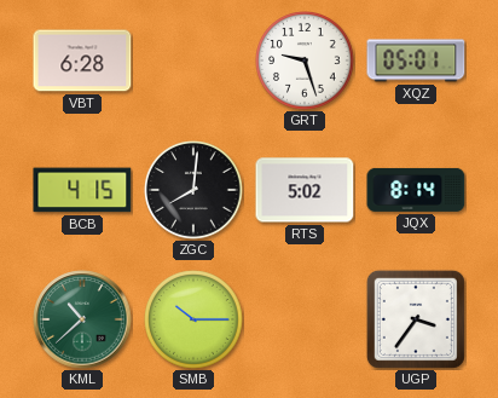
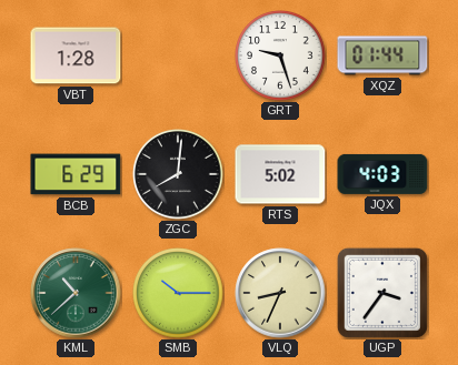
VBT: 6:28 -> 1:28
XQZ: 05:01 -> 01:44
BCB: 4:15 -> 6:29
JQX: 8:14 -> 4:03
VLQ: none -> 8:34
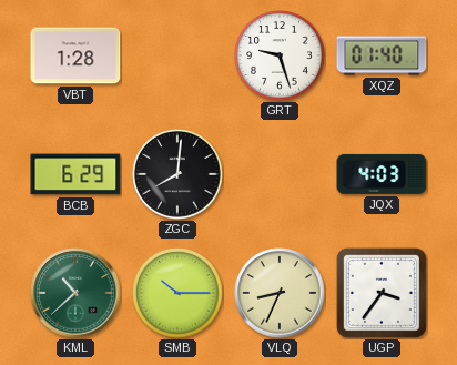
XQZ: 01:44 -> 01:40
RTS: 5:02 -> none
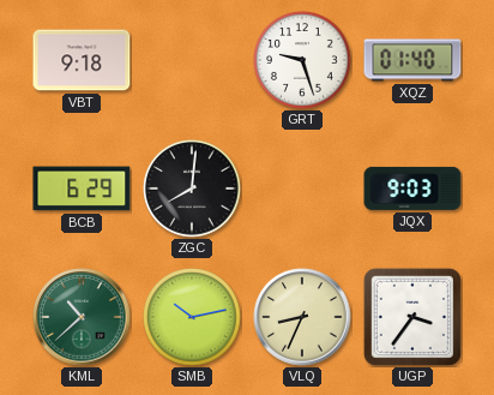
VBT: 1:28 -> 9:18
JQX: 4:03 -> 9:03
SMB: 10:15 -> 10:13
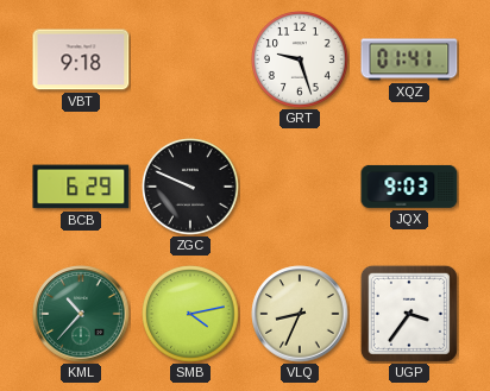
XQZ: 01:40 -> 01:41
ZGC: 8:01 -> 9:49
KML: 10:38 -> 10:37
SMB: 10:13 -> 4:13
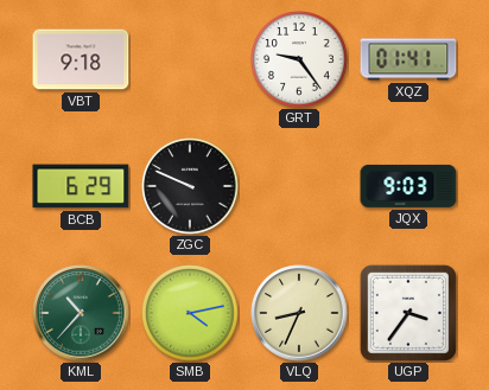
GRT: 9:27 -> 9:24
